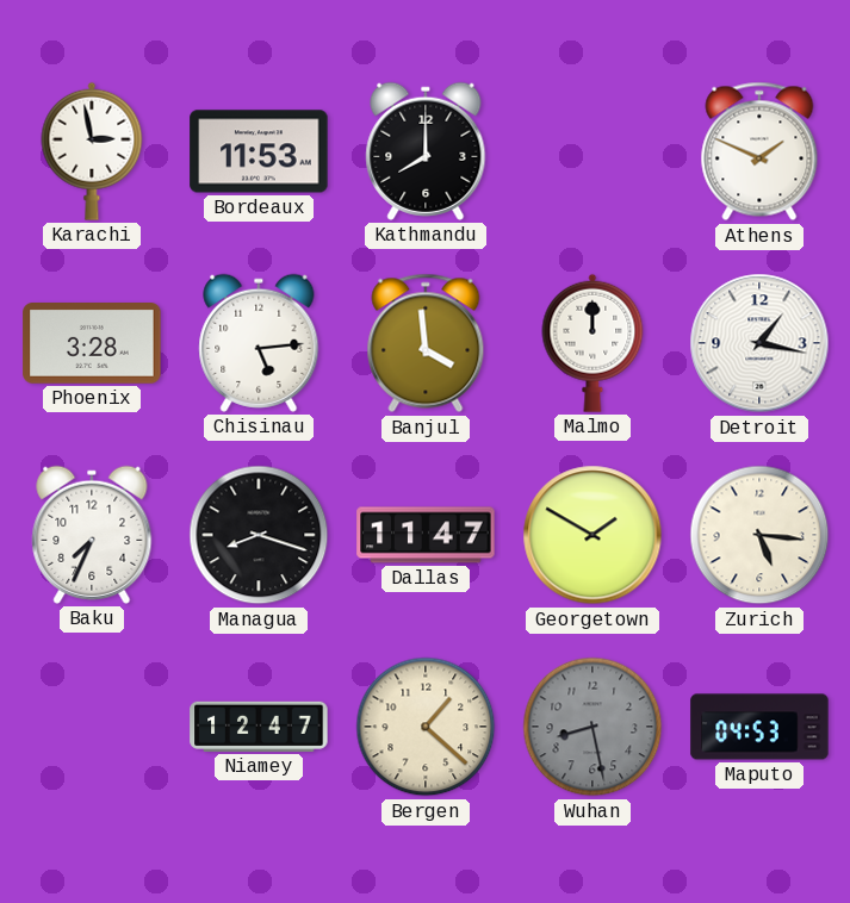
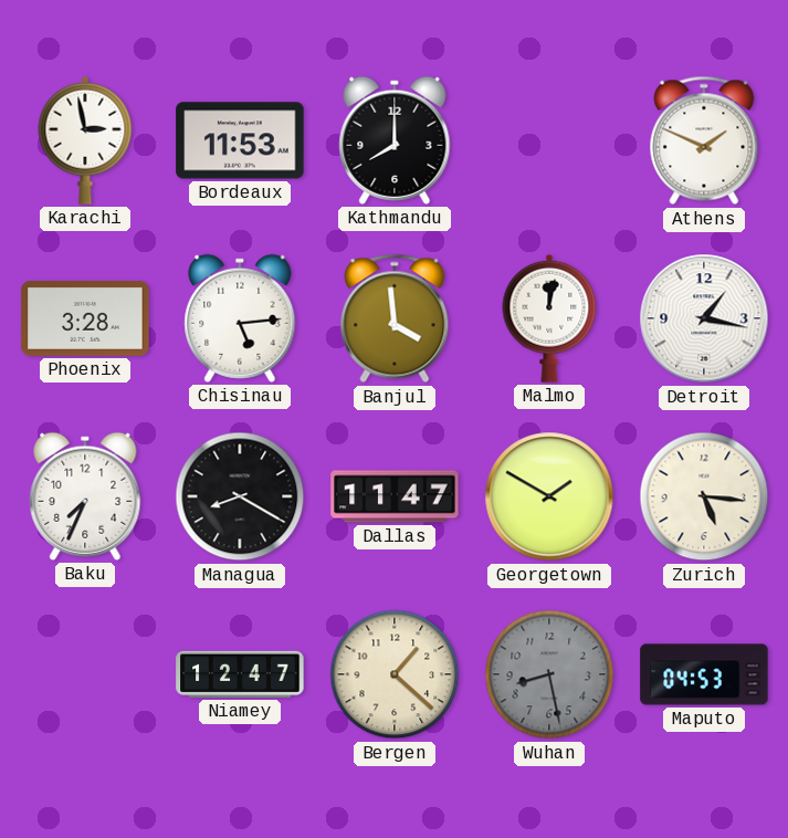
Malmo: 12:00 -> 12:02
Managua: 8:18 -> 8:20
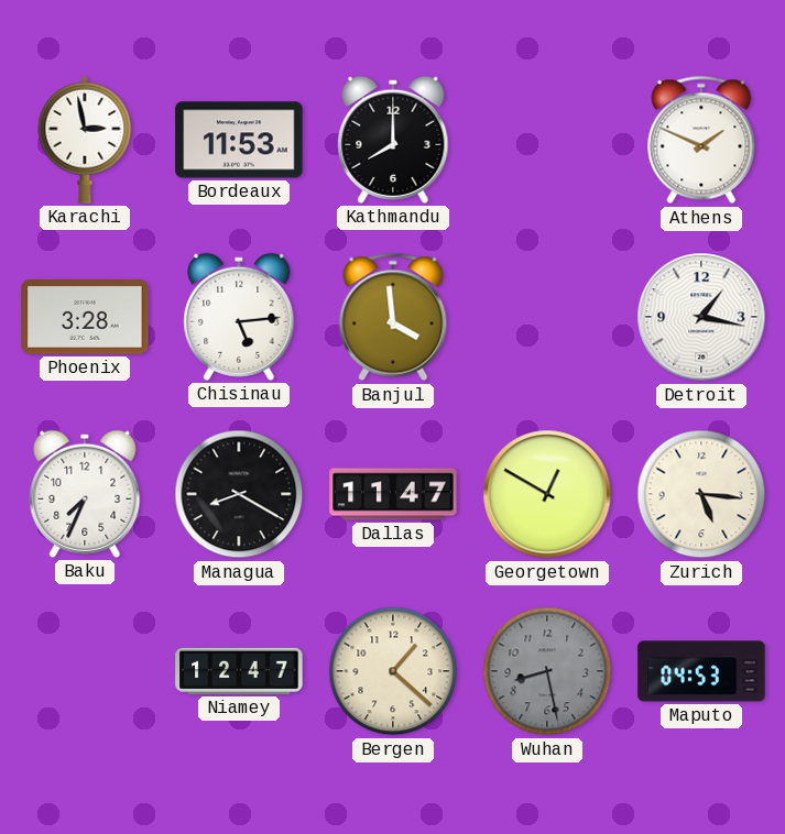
Malmo: 12:02 -> none
Georgetown: 1:50 -> 12:50
